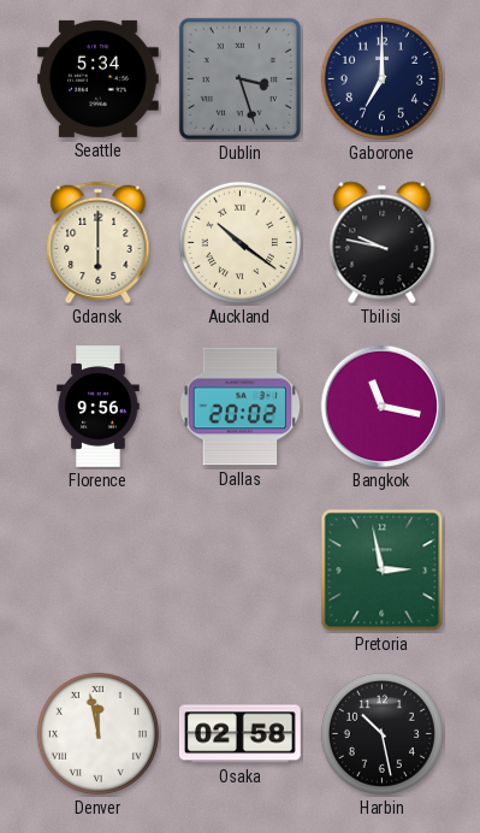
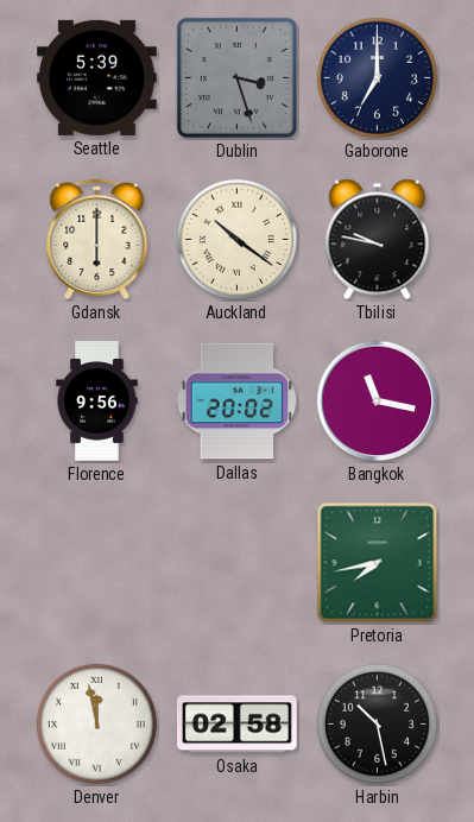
Seattle: 5:34 -> 5:39
Pretoria: 2:58 -> 7:43
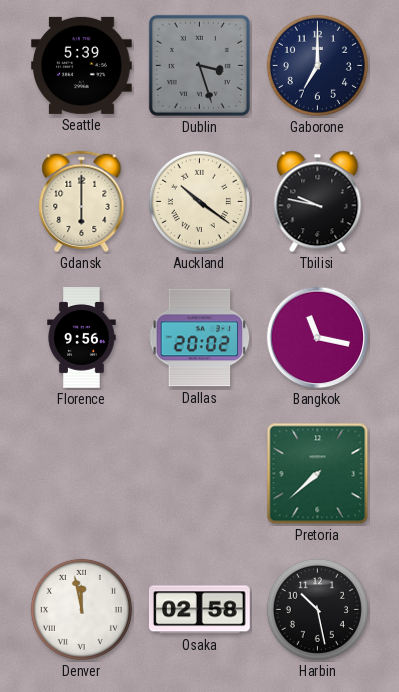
Pretoria: 7:43 -> 7:38
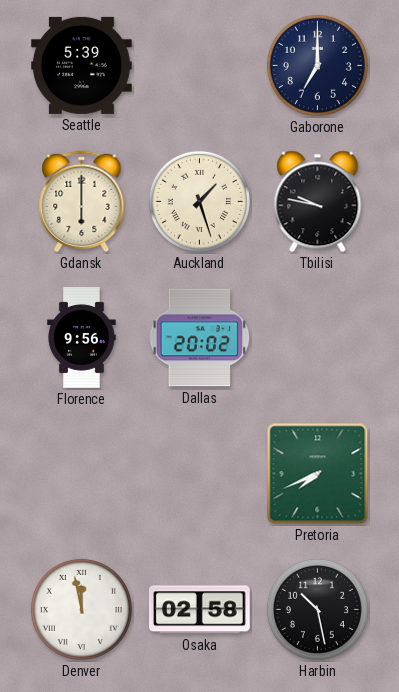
Dublin: 3:27 -> none
Auckland: 10:21 -> 1:27
Bangkok: 11:17 -> none
Pretoria: 7:38 -> 7:41
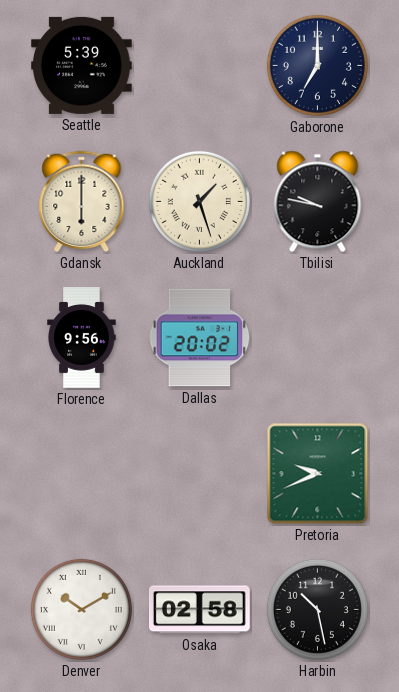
Pretoria: 7:41 -> 9:41
Denver: 11:58 -> 10:10
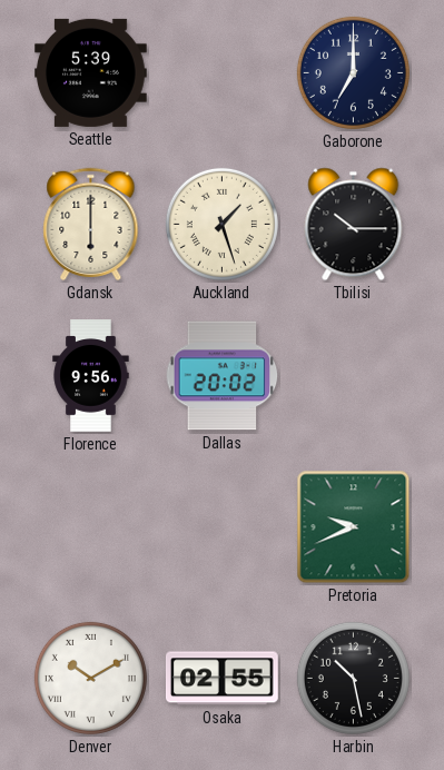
Tbilisi: 9:47 -> 10:15
Osaka: 02:58 -> 02:55
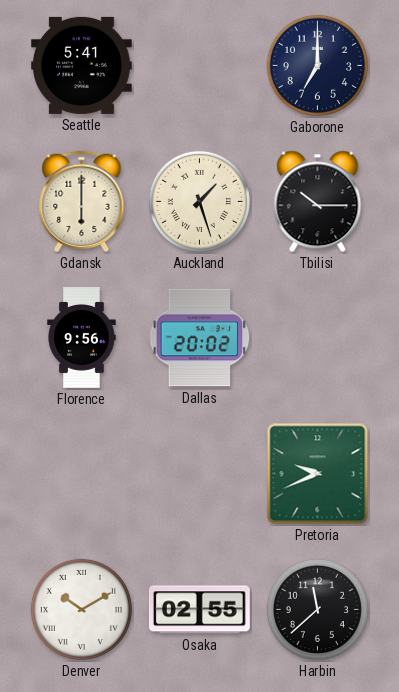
Seattle: 5:39 -> 5:41
Harbin: 10:28 -> 11:38
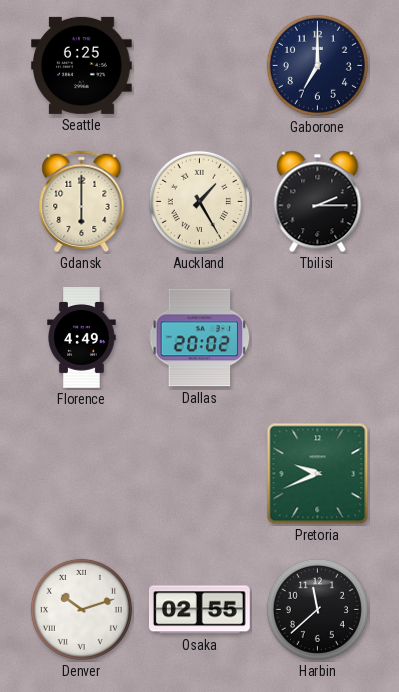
Seattle: 5:41 -> 6:25
Auckland: 1:27 -> 1:25
Tbilisi: 10:15 -> 2:15
Florence: 9:56 -> 4:49
Denver: 10:10 -> 10:12
